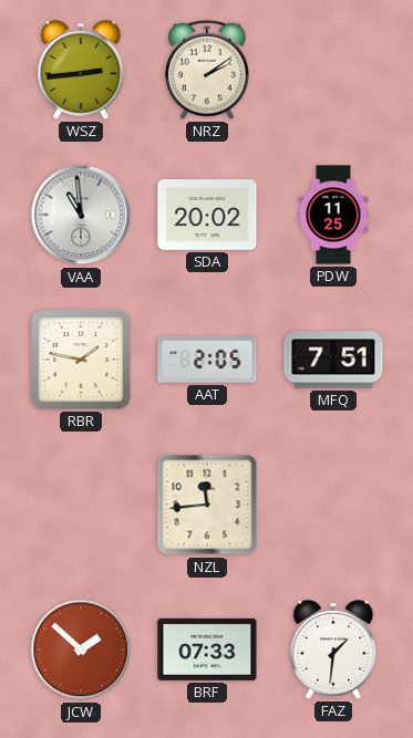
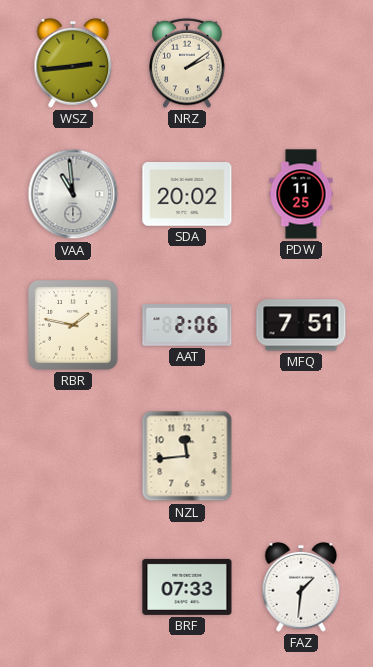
AAT: 2:05 -> 2:06
JCW: 1:52 -> none
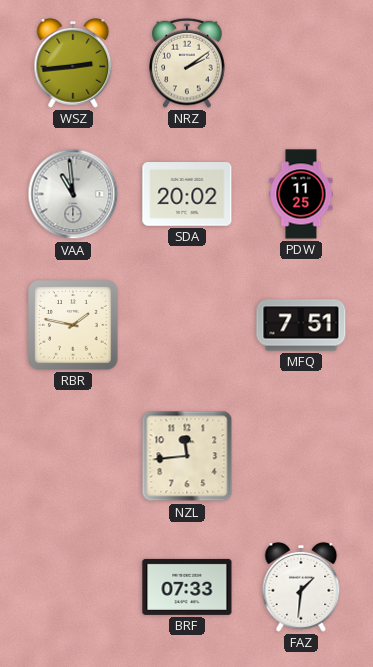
AAT: 2:06 -> none
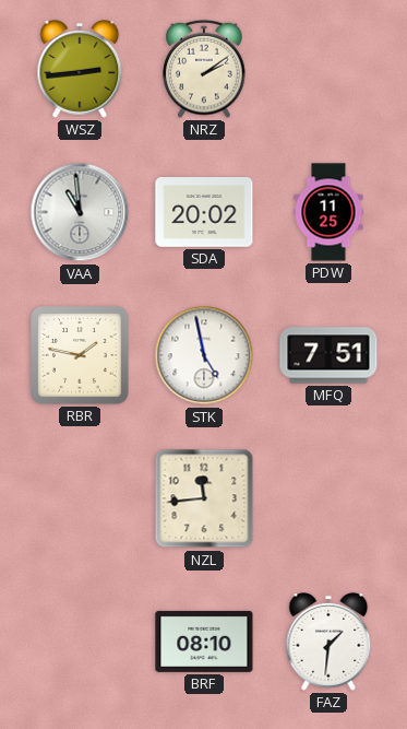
STK: none -> 4:58
BRF: 07:33 -> 08:10
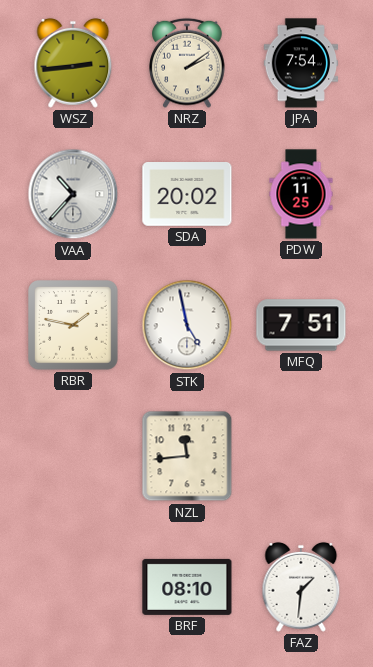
JPA: none -> 7:54
VAA: 10:59 -> 10:37
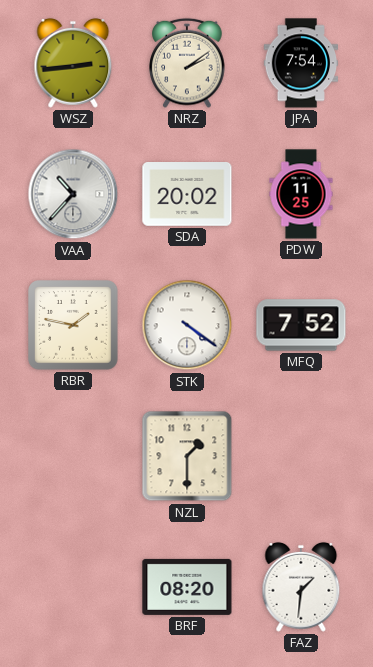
STK: 4:58 -> 4:21
MFQ: 7:51 -> 7:52
NZL: 11:44 -> 1:30
BRF: 08:10 -> 08:20
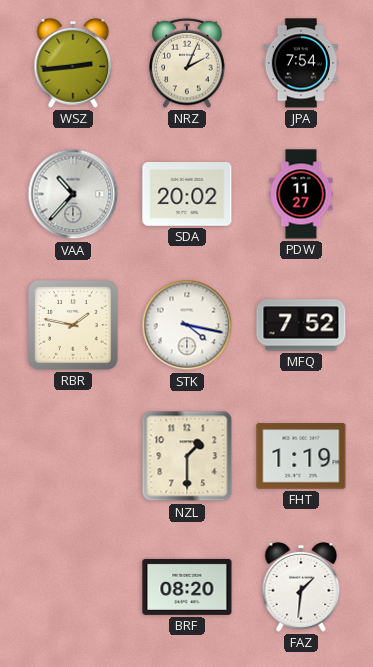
NRZ: 2:09 -> 2:04
PDW: 11:25 -> 11:27
STK: 4:21 -> 4:17
FHT: none -> 1:19
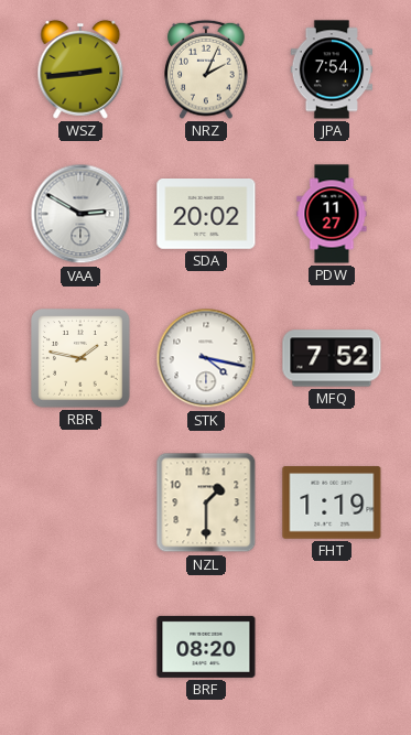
VAA: 10:37 -> 2:50
FAZ: 1:31 -> none
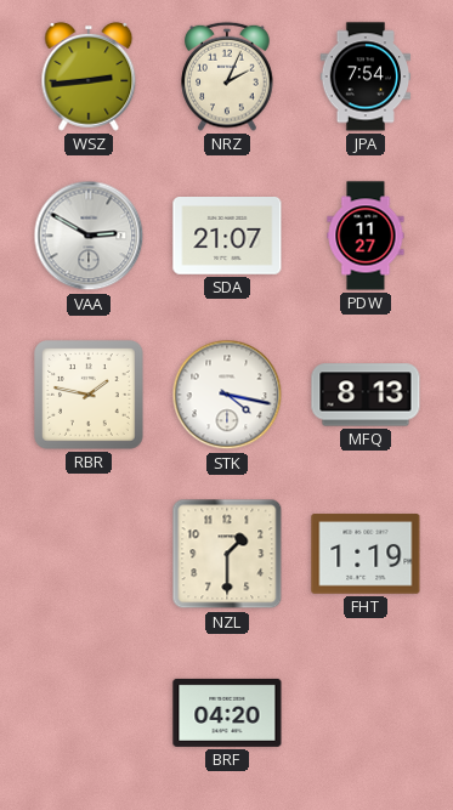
SDA: 20:02 -> 21:07
MFQ: 7:52 -> 8:13
BRF: 08:20 -> 04:20
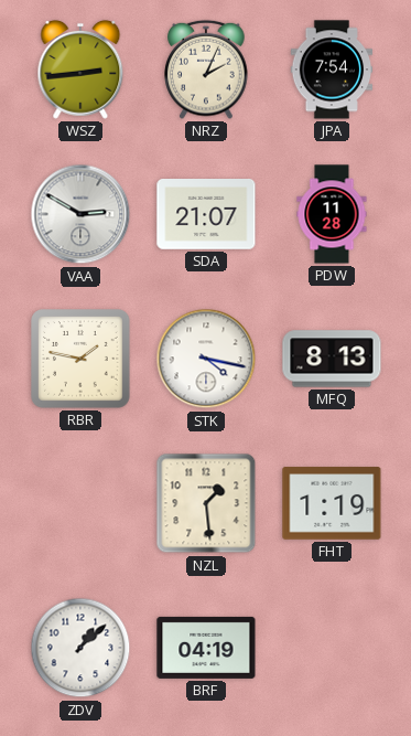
PDW: 11:27 -> 11:28
NZL: 1:30 -> 1:29
ZDV: none -> 1:08
BRF: 04:20 -> 04:19
